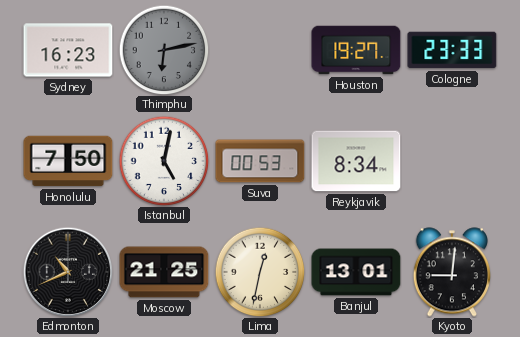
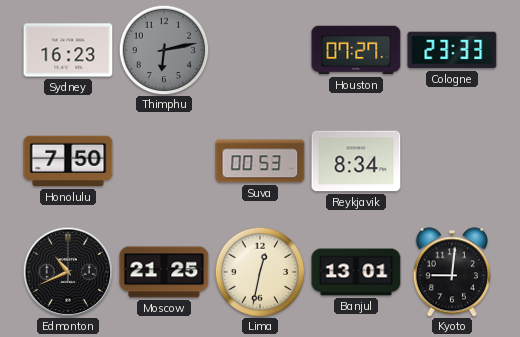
Houston: 19:27 -> 07:27
Istanbul: 5:02 -> none
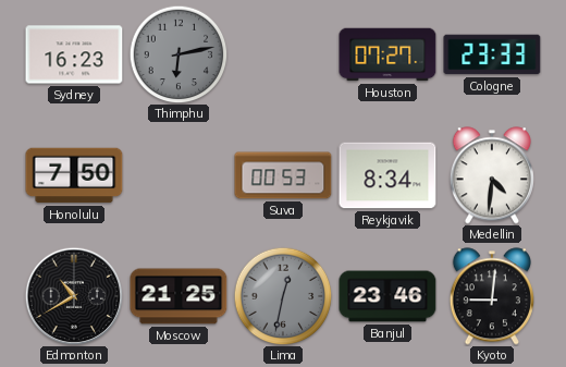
Medellin: none -> 4:31
Edmonton: 10:41 -> 10:40
Lima dial: cream -> grey
Banjul: 13:01 -> 23:46
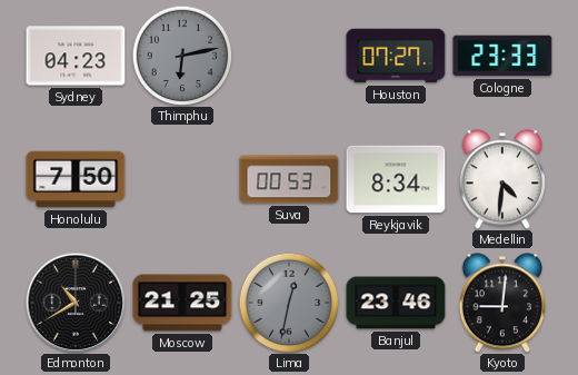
Sydney: 16:23 -> 04:23
